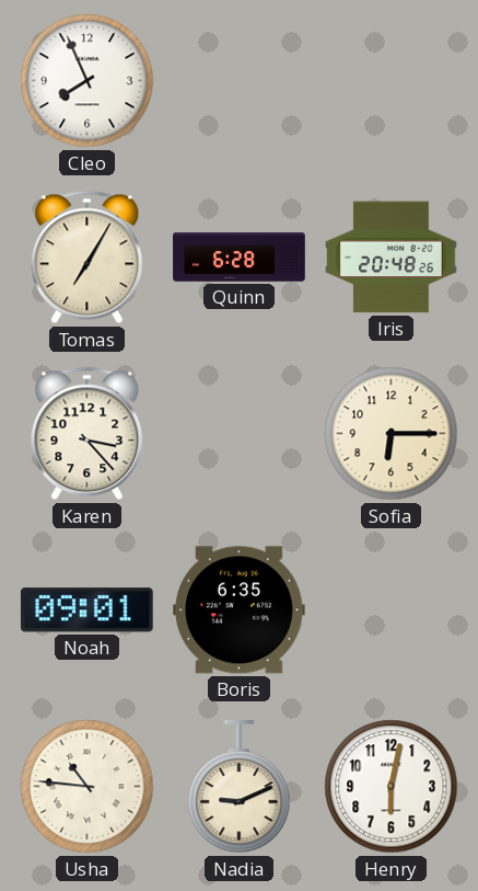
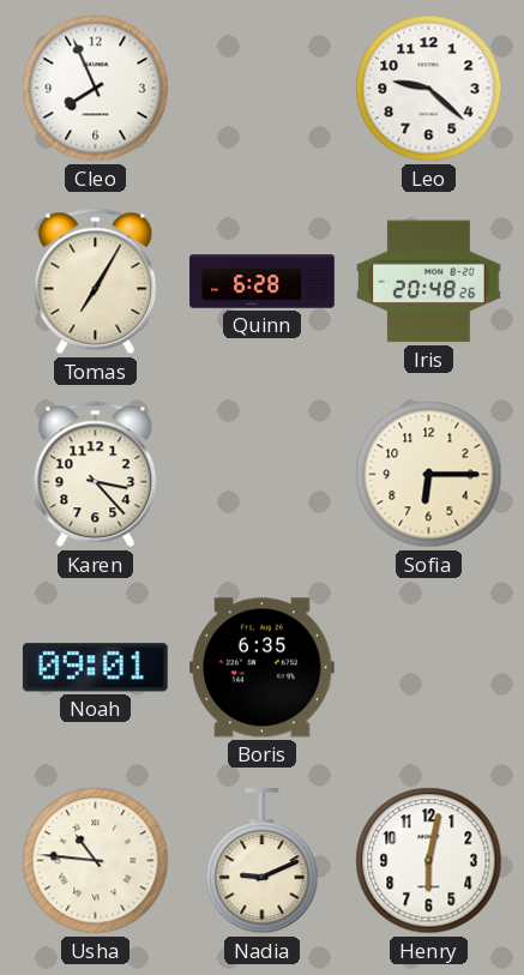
Leo: none -> 9:22
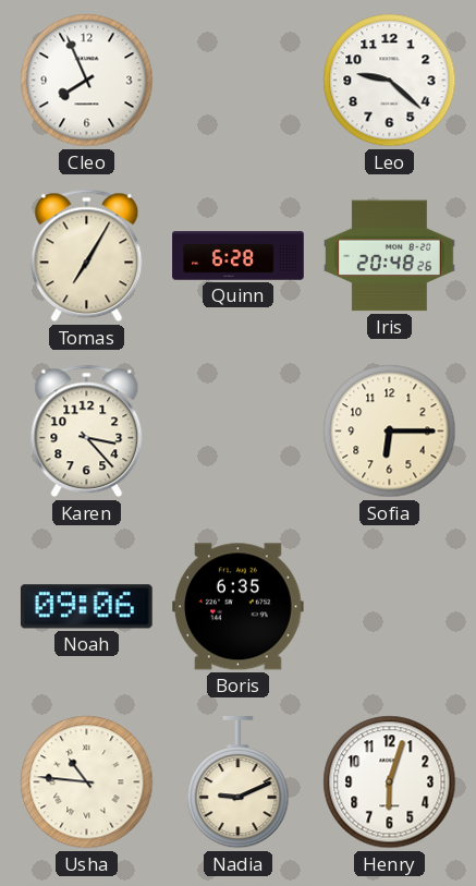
Noah: 09:01 -> 09:06
Henry: 6:02 -> 6:03
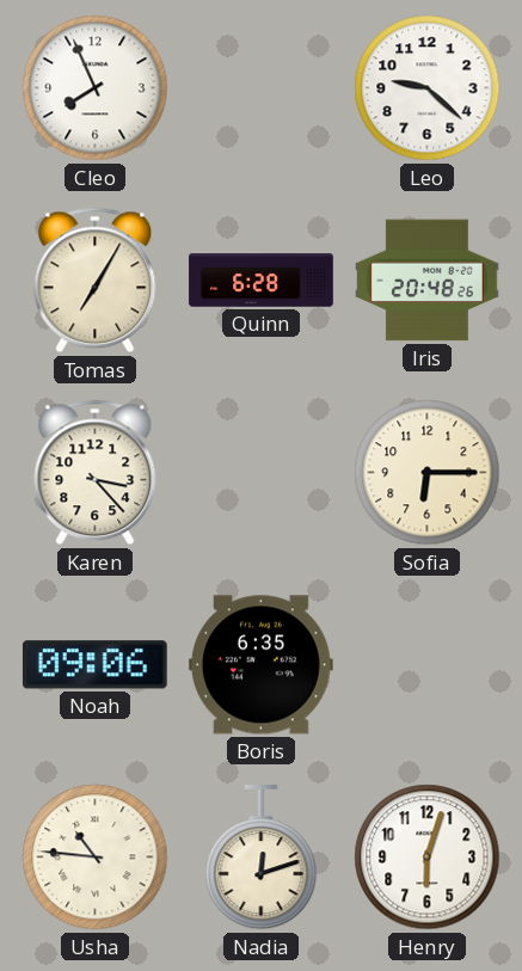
Nadia: 9:11 -> 12:12
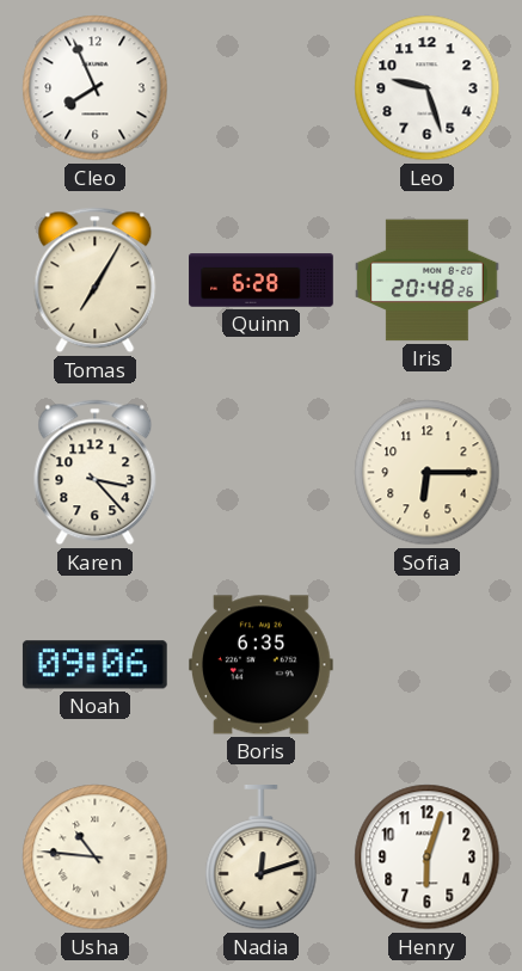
Leo: 9:22 -> 9:27
